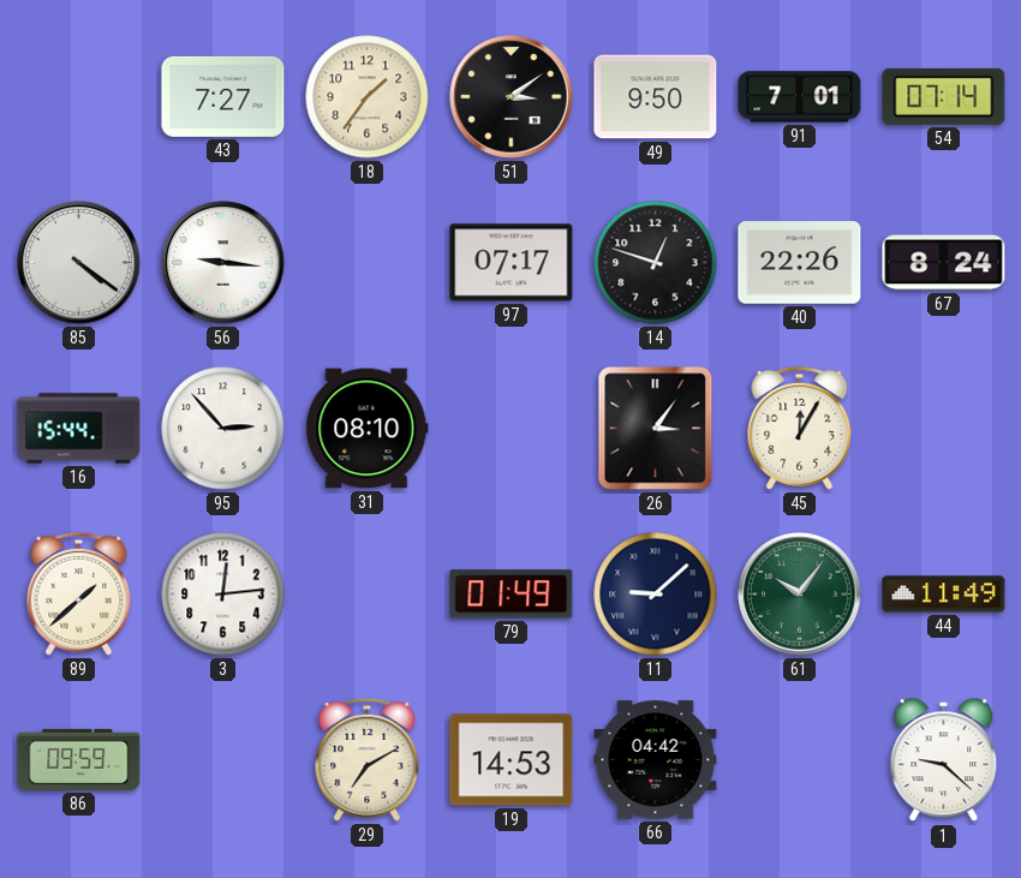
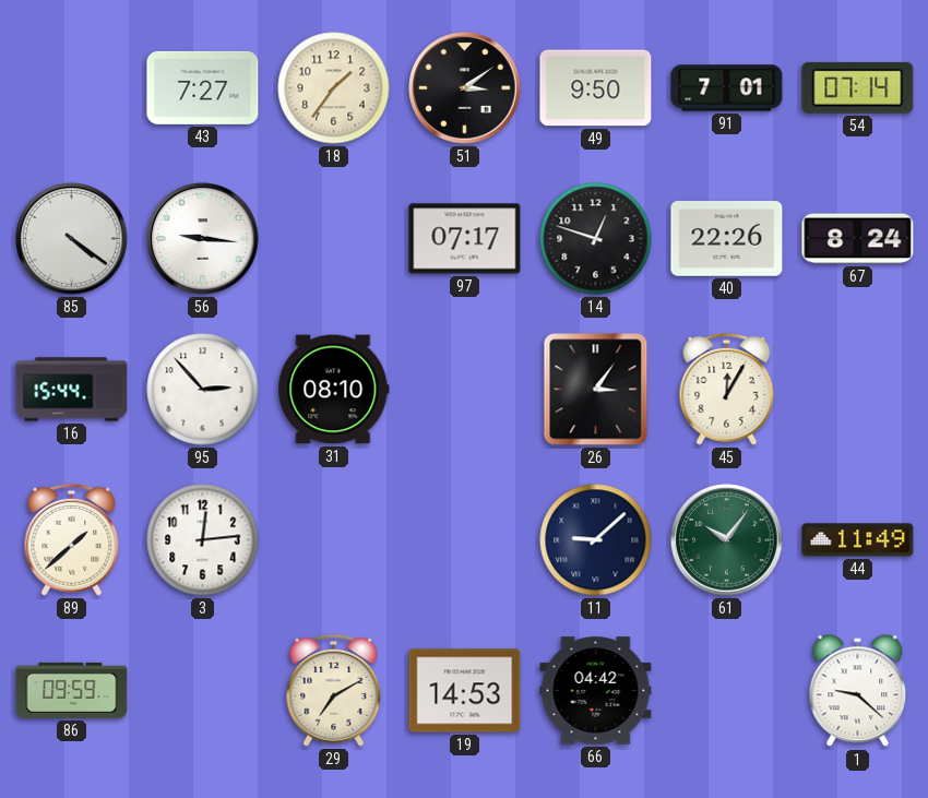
79: 01:49 -> none
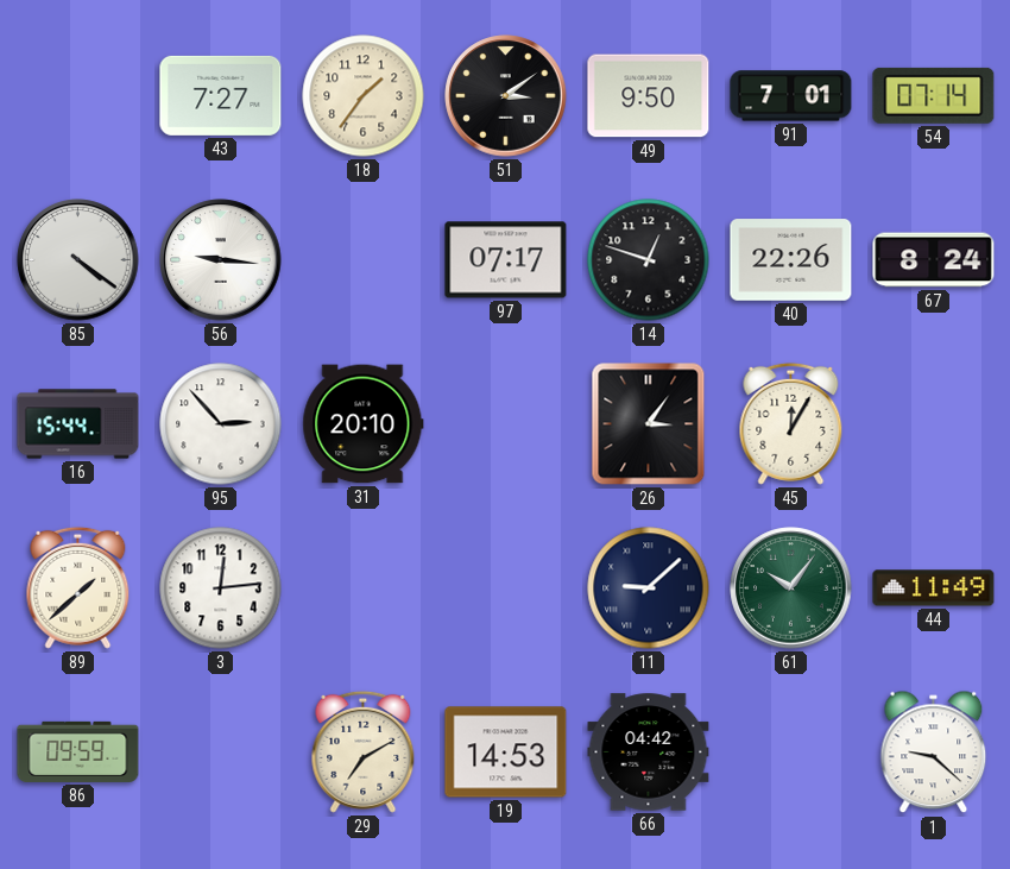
31: 08:10 -> 20:10
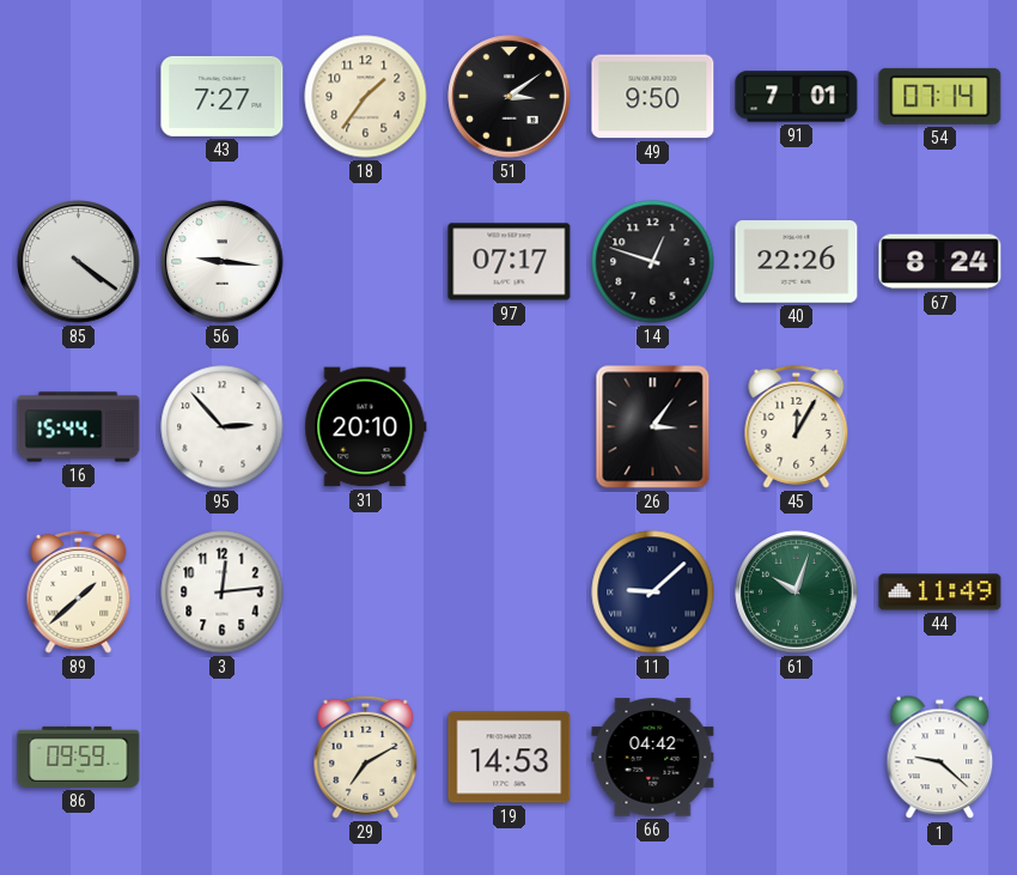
61: 10:06 -> 10:03
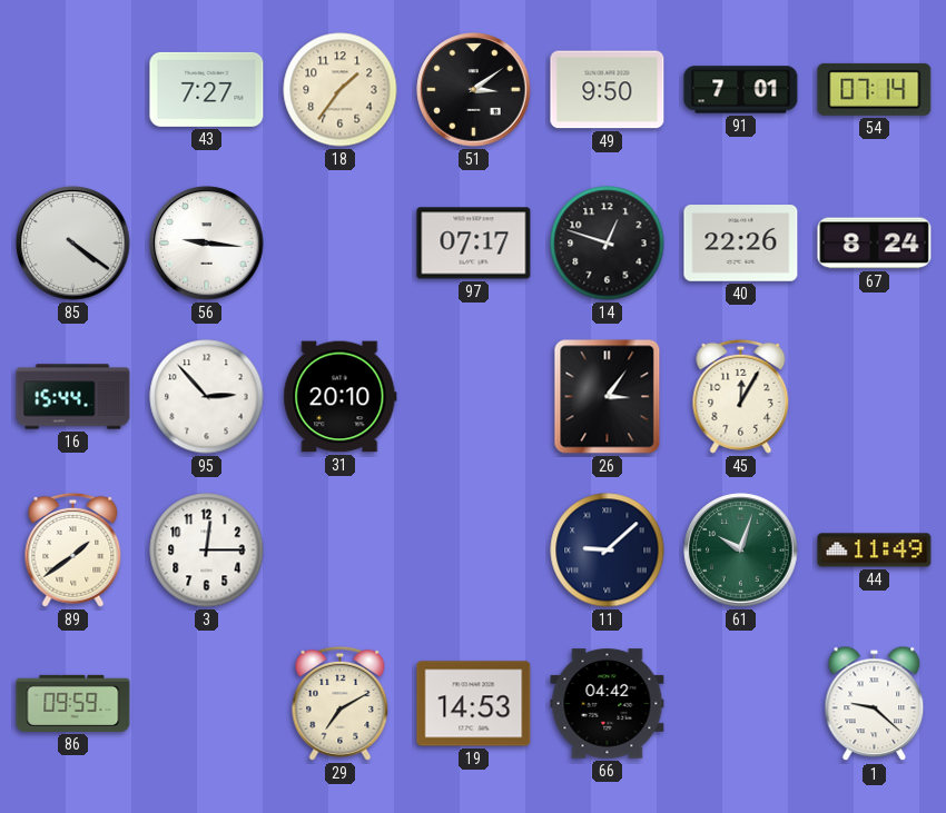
89: 1:38 -> 1:39
3: 12:14 -> 12:15
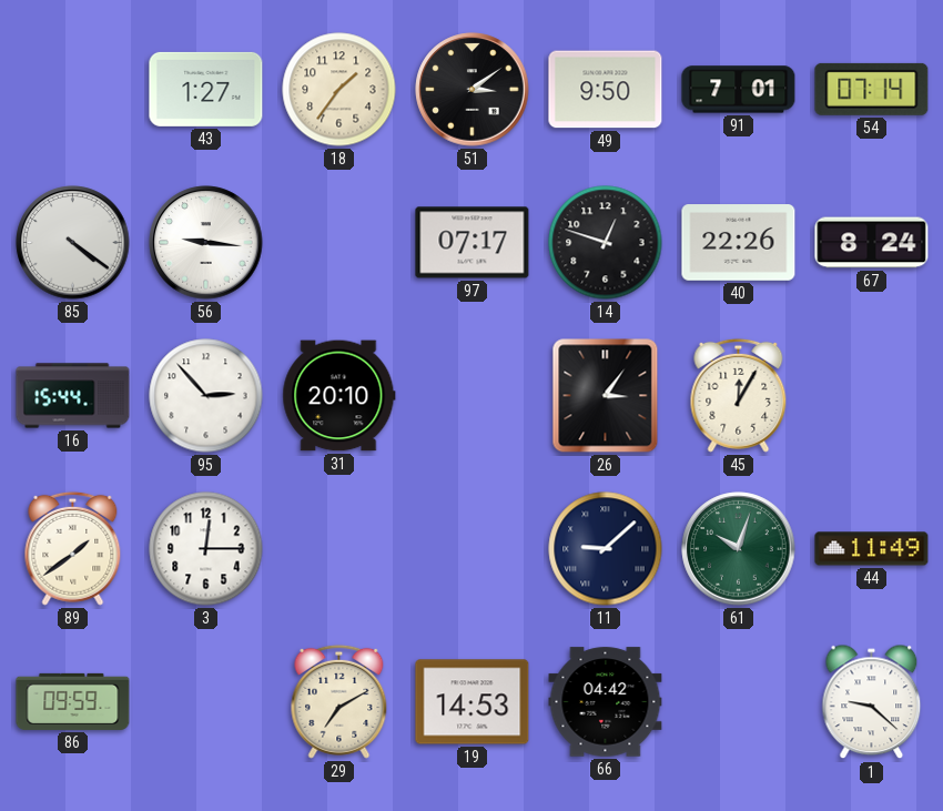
43: 7:27 -> 1:27
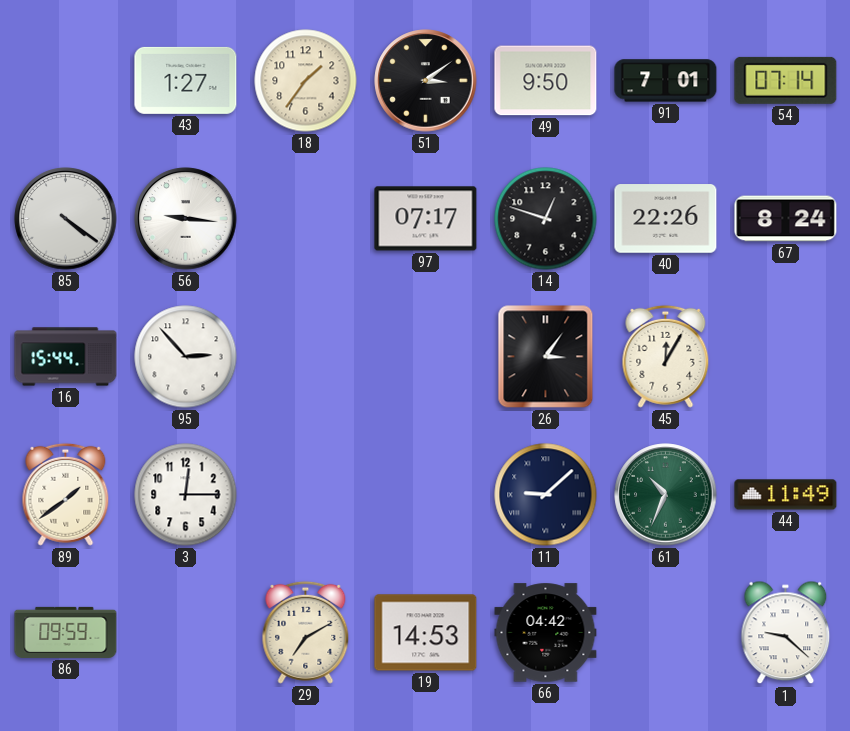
31: 20:10 -> none
61: 10:03 -> 10:34
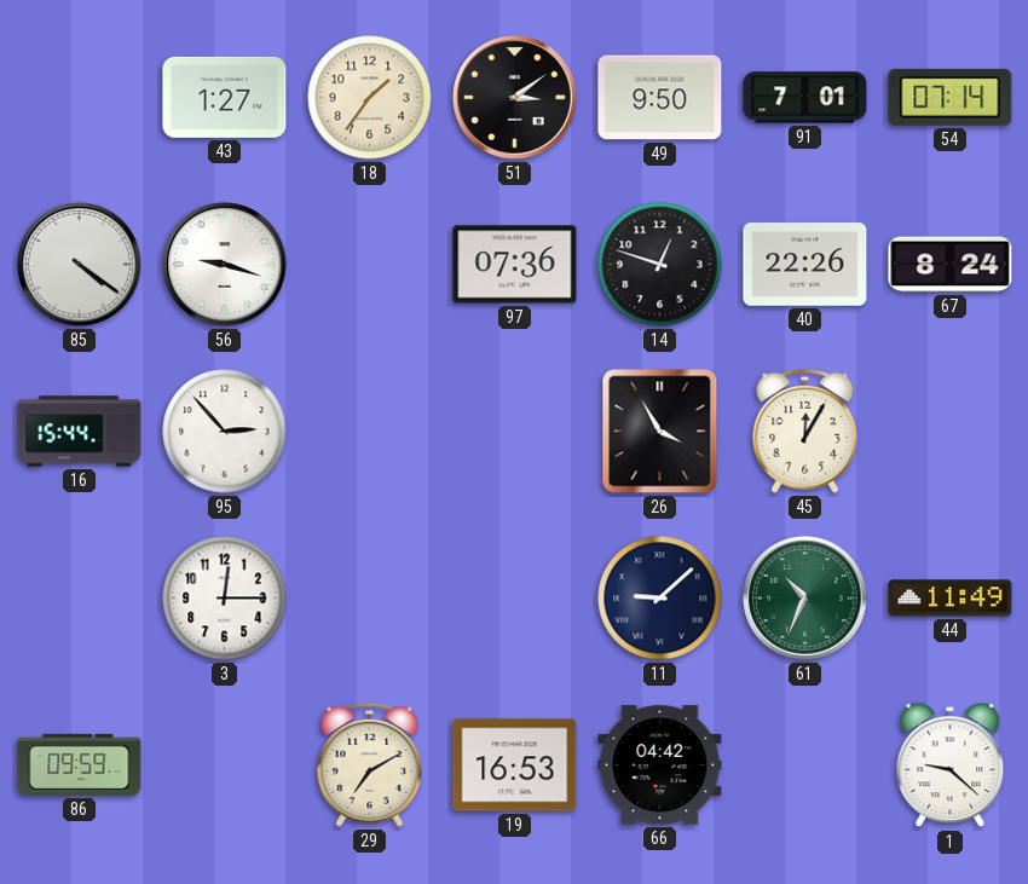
56: 9:16 -> 9:18
97: 07:17 -> 07:36
26: 3:06 -> 3:55
89: 1:39 -> none
19: 14:53 -> 16:53
